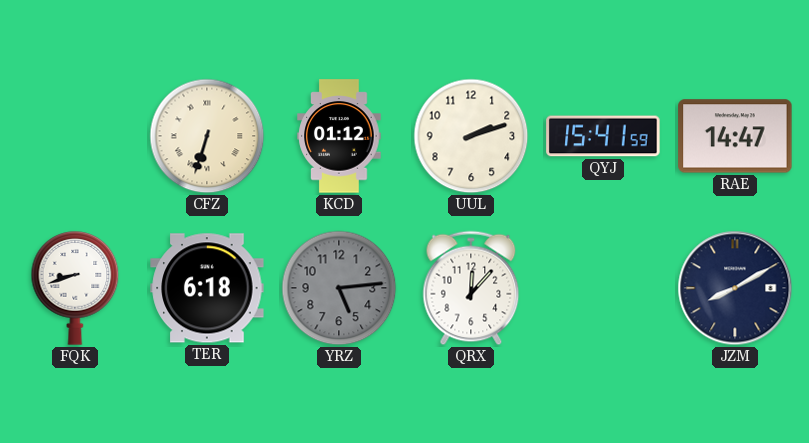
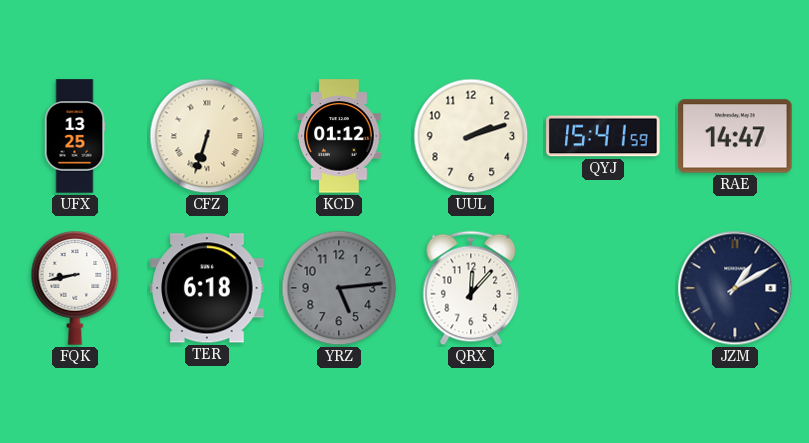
UFX: none -> 13:25
FQK: 8:42 -> 8:43
JZM: 8:10 -> 1:10
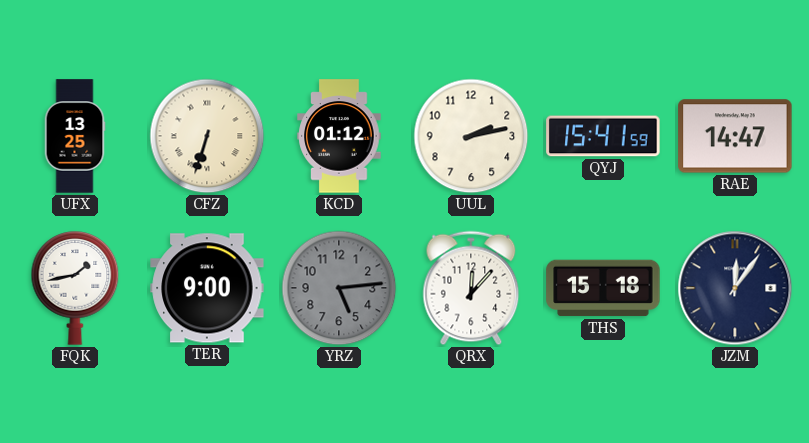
UUL: 2:12 -> 2:13
FQK: 8:43 -> 1:43
TER: 6:18 -> 9:00
THS: none -> 15:18
JZM: 1:10 -> 12:06
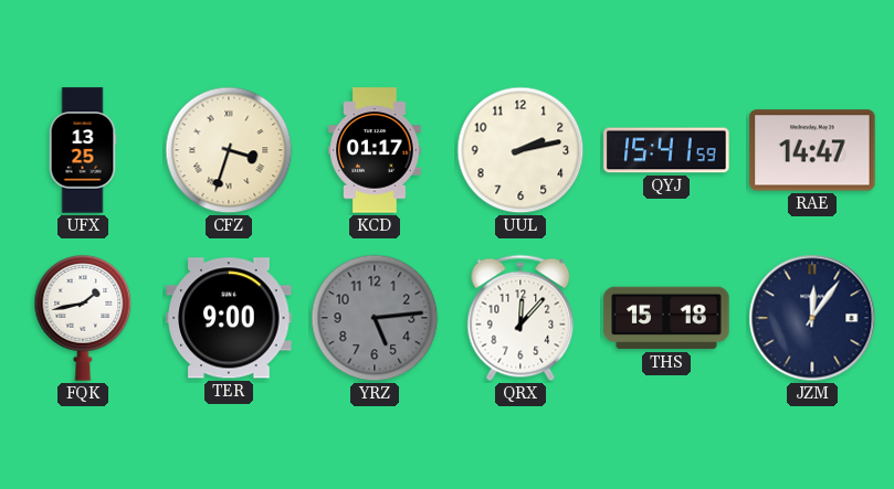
CFZ: 6:33 -> 3:33
KCD: 01:12 -> 01:17
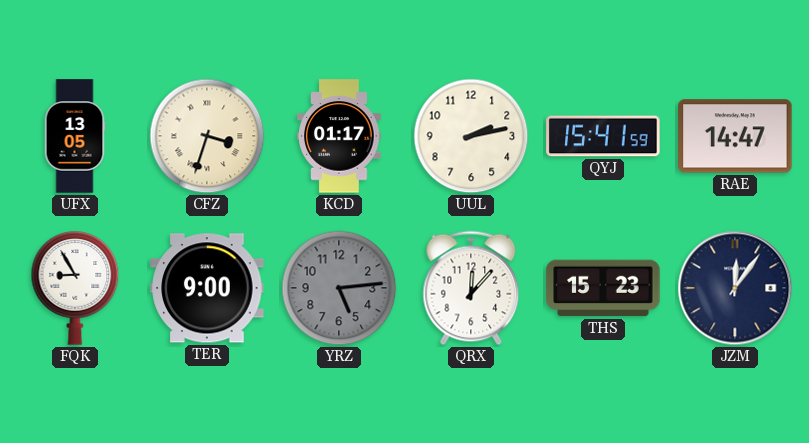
UFX: 13:25 -> 13:05
FQK: 1:43 -> 8:55
THS: 15:18 -> 15:23
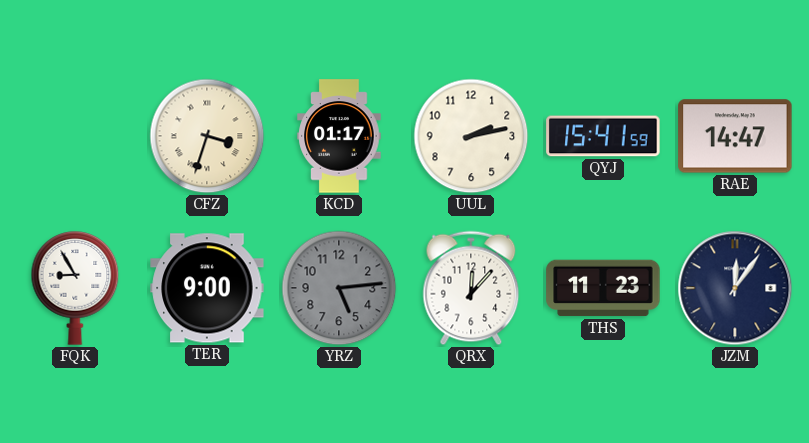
UFX: 13:05 -> none
THS: 15:23 -> 11:23
